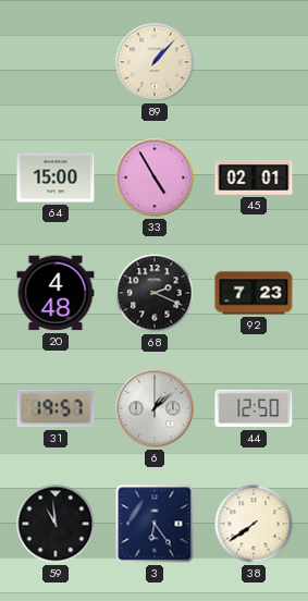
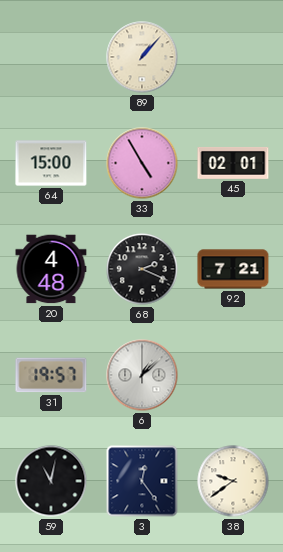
92: 7:23 -> 7:21
44: 12:50 -> none
59: 10:59 -> 11:02
3: 6:24 -> 12:24
38: 7:39 -> 9:39
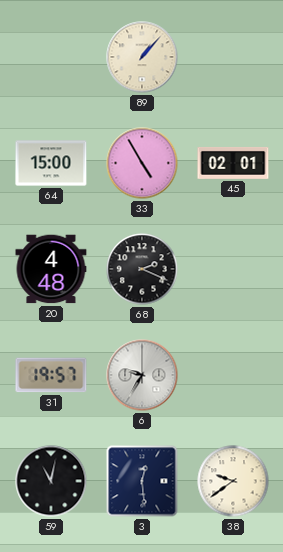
92: 7:21 -> none
6: 1:08 -> 9:35
3: 12:24 -> 12:29
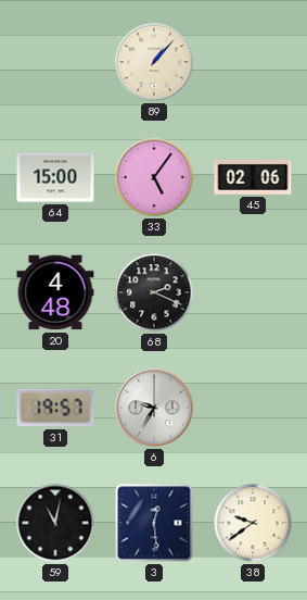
33: 4:55 -> 5:06
45: 02:01 -> 02:06
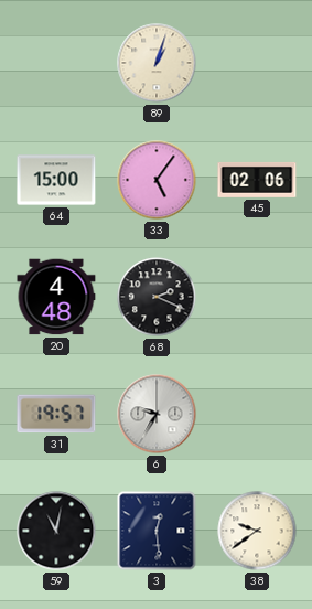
89: 1:07 -> 1:03
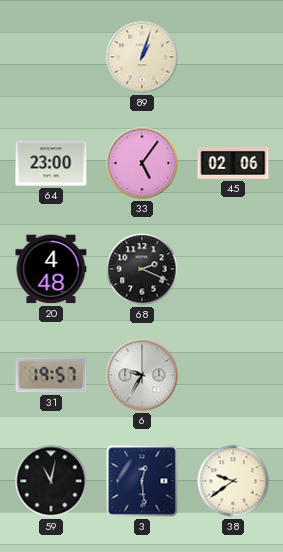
64: 15:00 -> 23:00
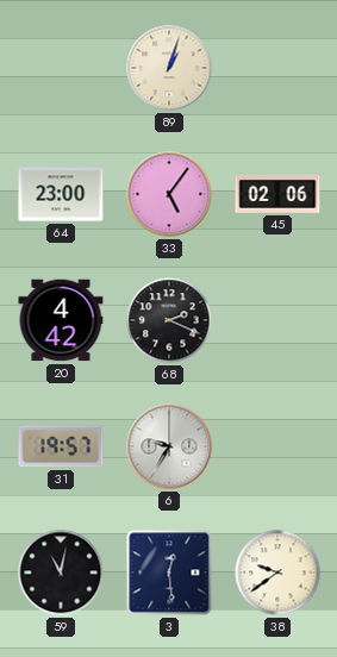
20: 4:48 -> 4:42
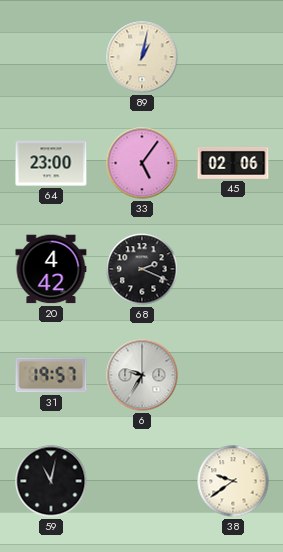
89: 1:03 -> 1:02
3: 12:29 -> none
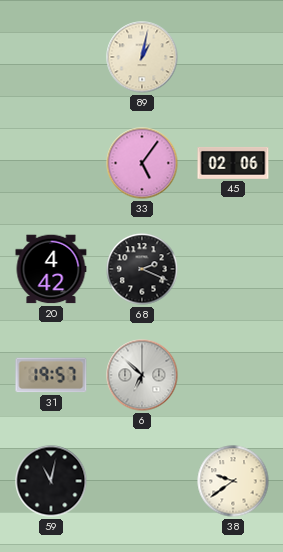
64: 23:00 -> none
6: 9:35 -> 6:52
